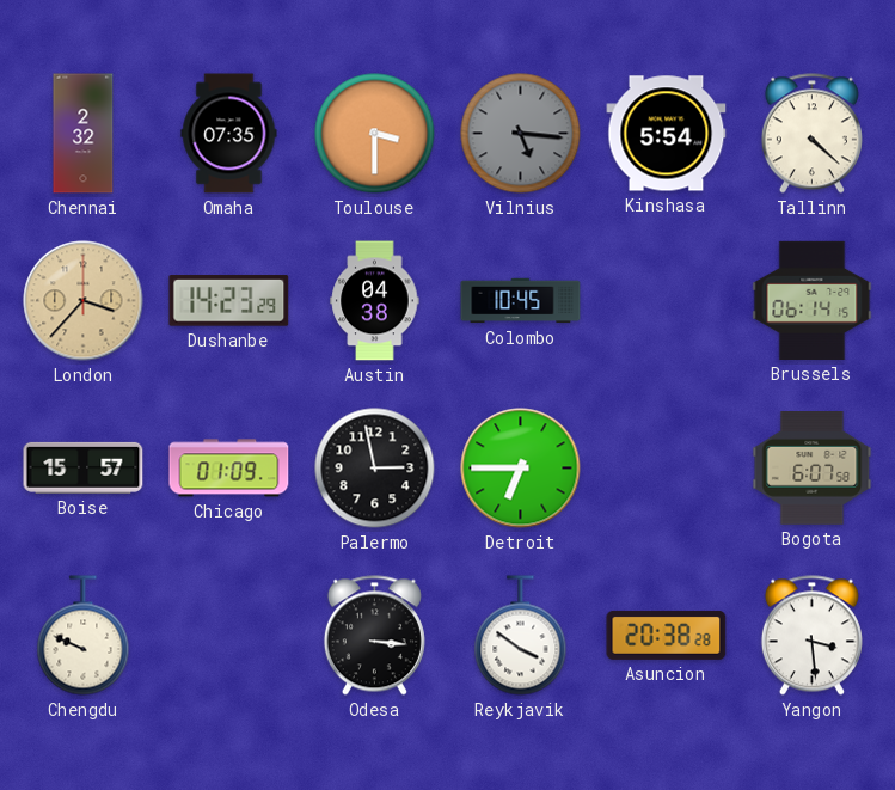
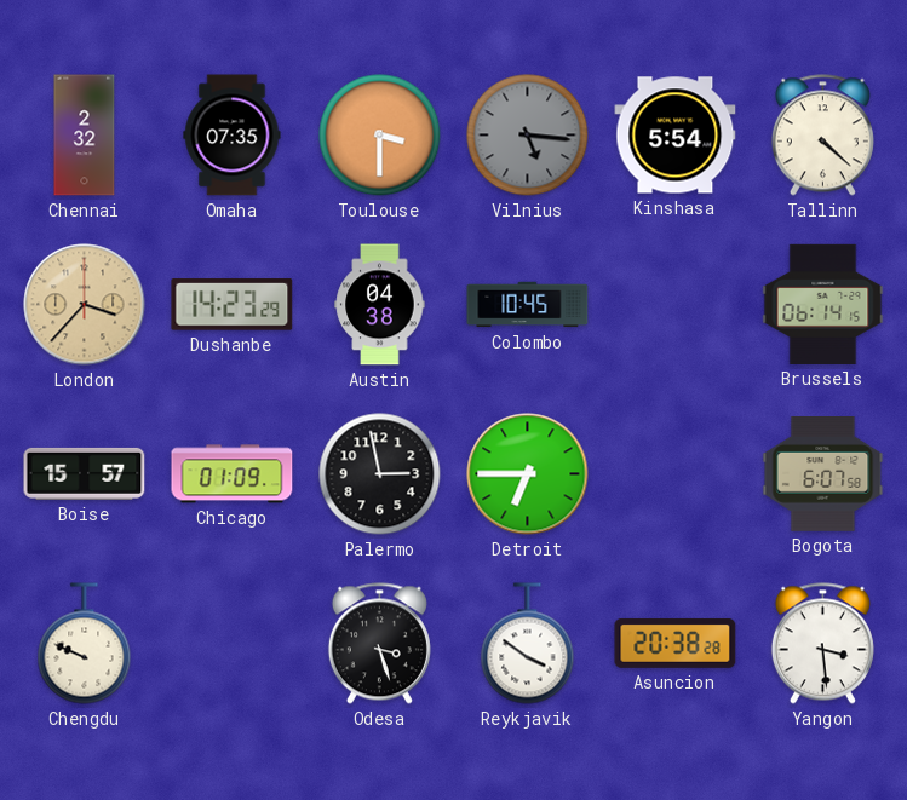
Odesa: 3:16 -> 3:27
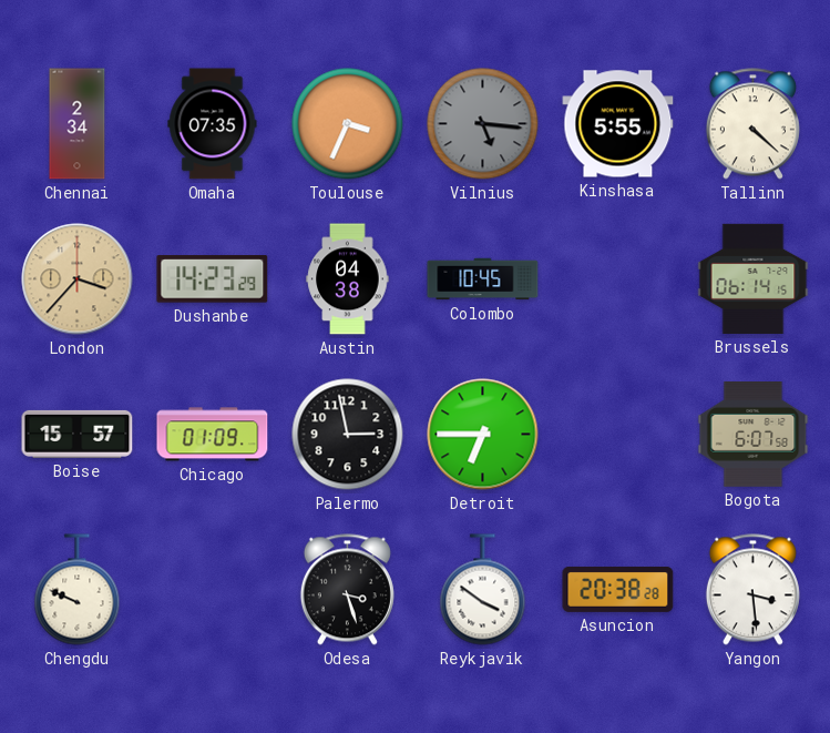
Chennai: 2:32 -> 2:34
Toulouse: 3:30 -> 3:34
Kinshasa: 5:54 -> 5:55
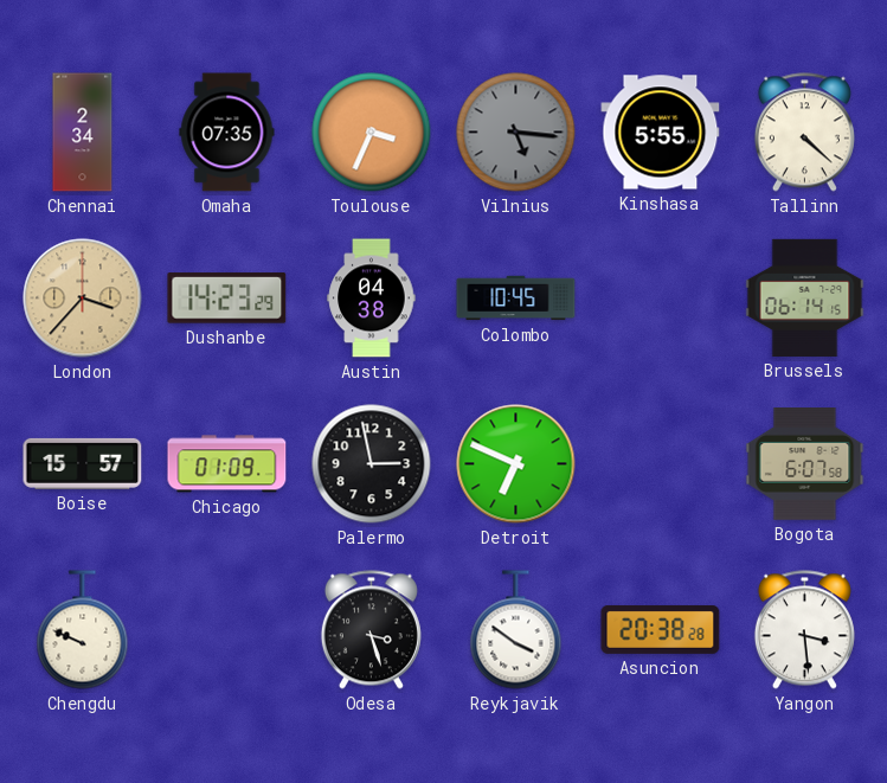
Detroit: 6:45 -> 6:49
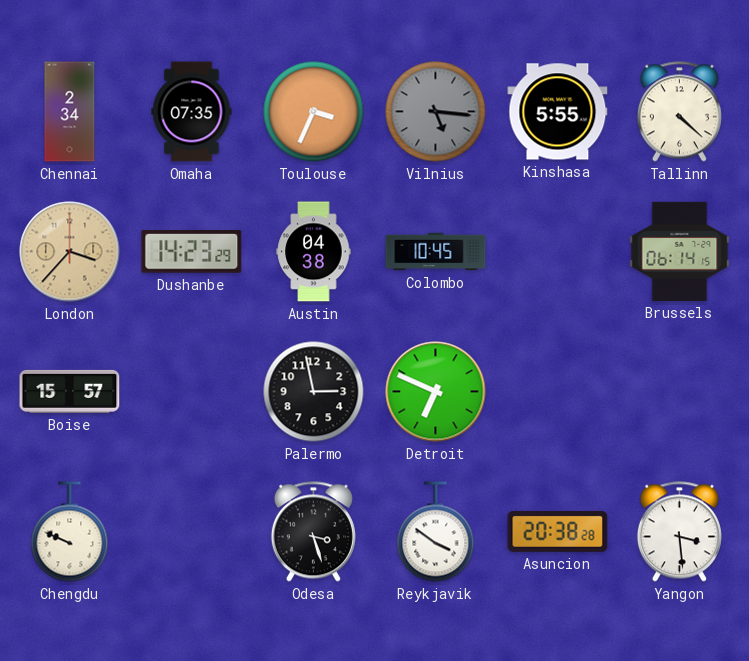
Chicago: 01:09 -> none
Bogota: 6:07 -> none
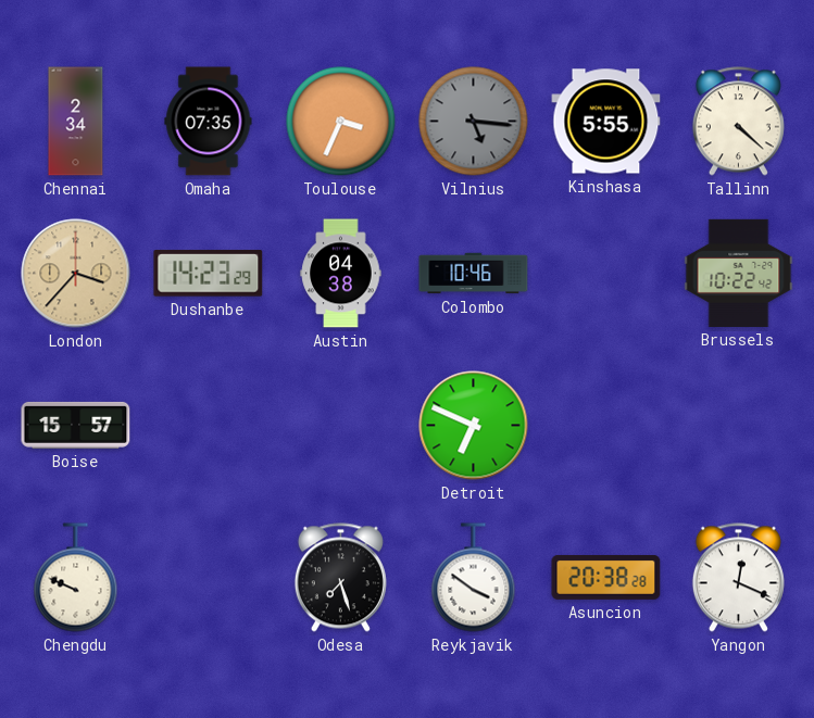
Colombo: 10:45 -> 10:46
Brussels: 06:14 -> 10:22
Palermo: 2:58 -> none
Odesa: 3:27 -> 7:27
Yangon: 3:29 -> 12:19
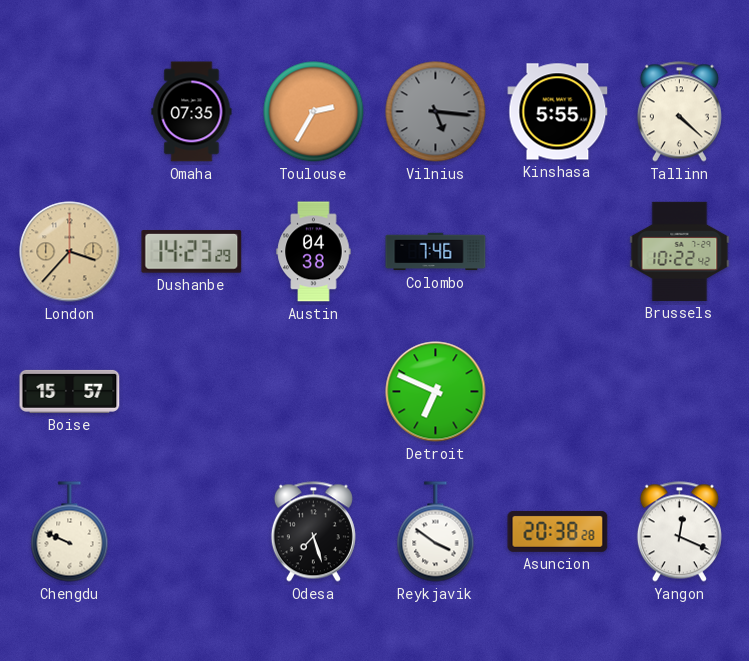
Chennai: 2:34 -> none
Toulouse: 3:34 -> 2:35
Colombo: 10:46 -> 7:46
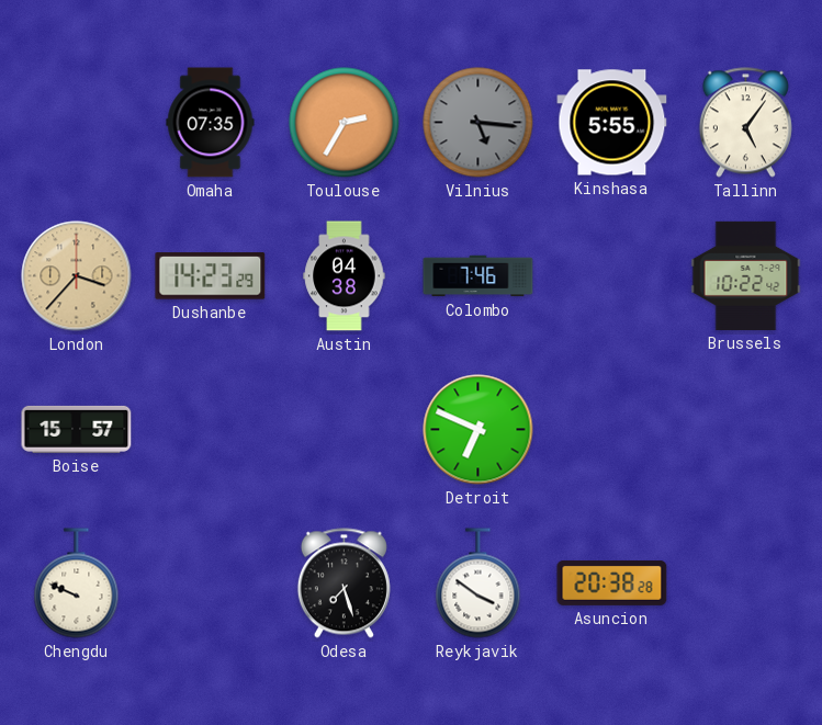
Tallinn: 4:22 -> 5:06
Yangon: 12:19 -> none
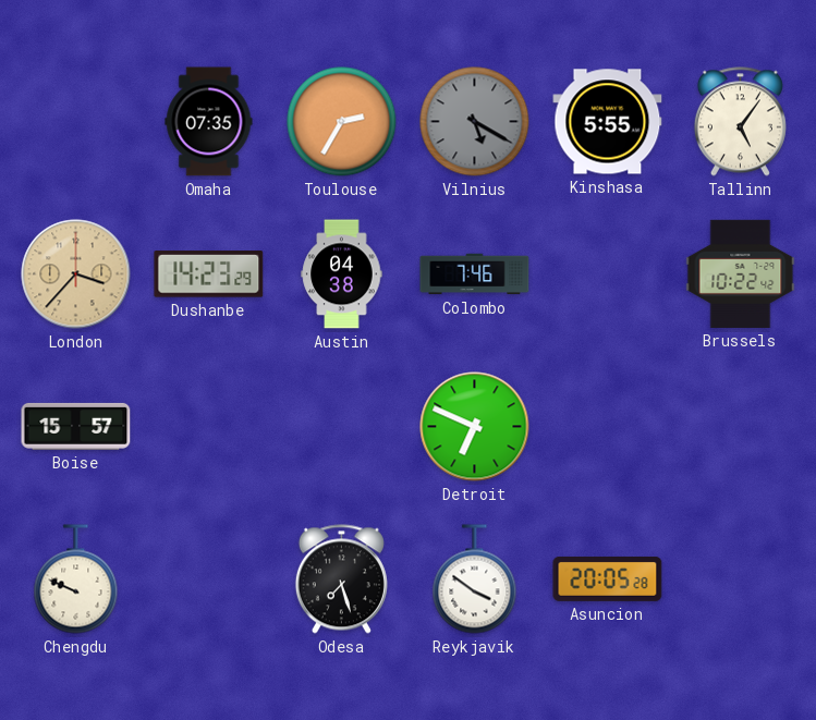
Vilnius: 5:16 -> 5:20
Asuncion: 20:38 -> 20:05
